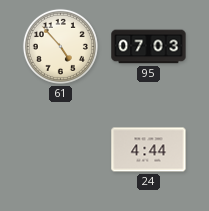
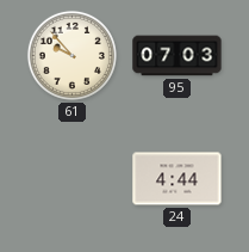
61: 4:53 -> 9:53
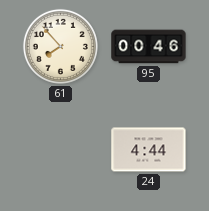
61: 9:53 -> 7:53
95: 07:03 -> 00:46
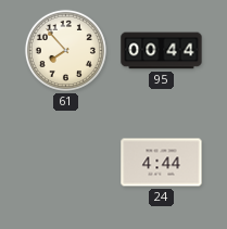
95: 00:46 -> 00:44
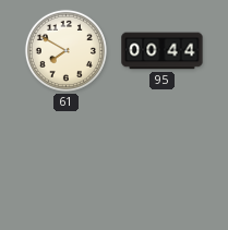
61: 7:53 -> 7:50
24: 4:44 -> none
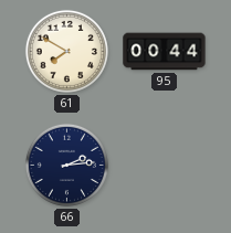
66: none -> 2:14
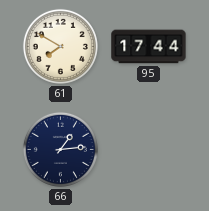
95: 00:44 -> 17:44
66: 2:14 -> 1:14
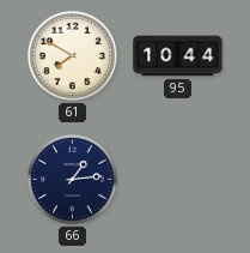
95: 17:44 -> 10:44
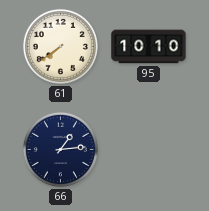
61: 7:50 -> 7:39
95: 10:44 -> 10:10
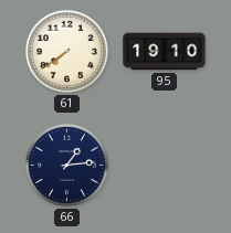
95: 10:10 -> 19:10
